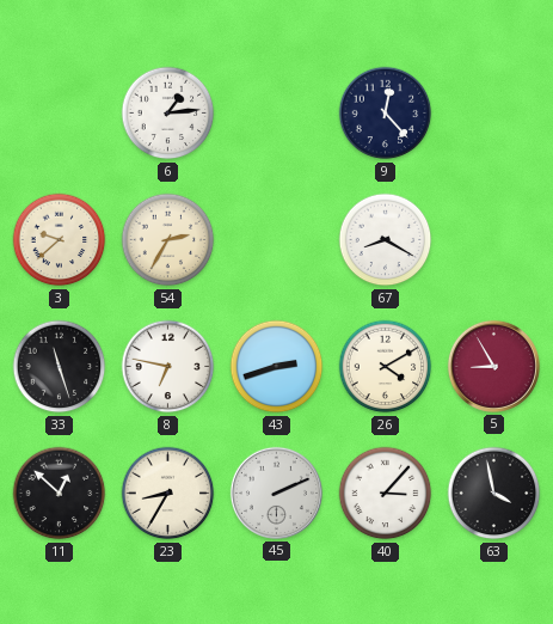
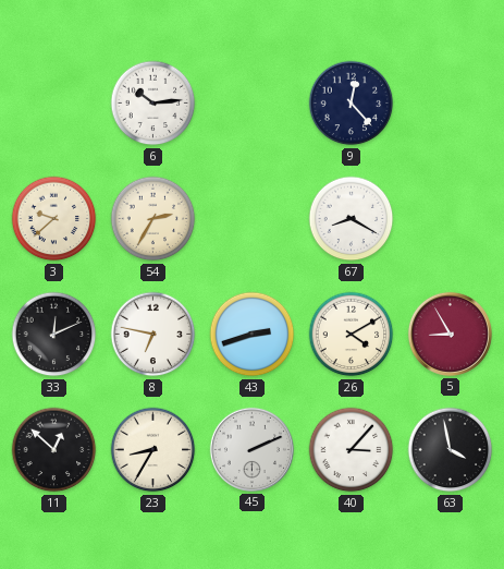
6: 1:14 -> 10:14
33: 11:27 -> 12:11
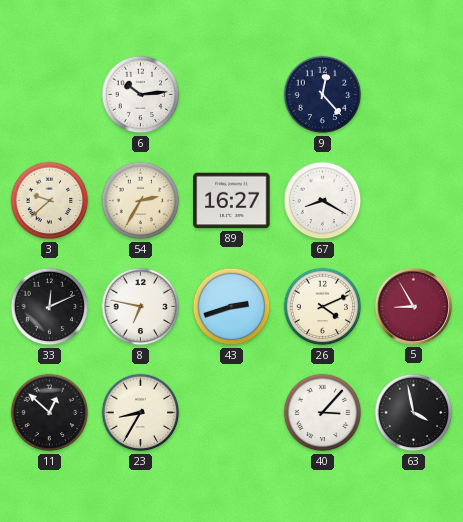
89: none -> 16:27
26: 4:10 -> 4:11
45: 2:11 -> none
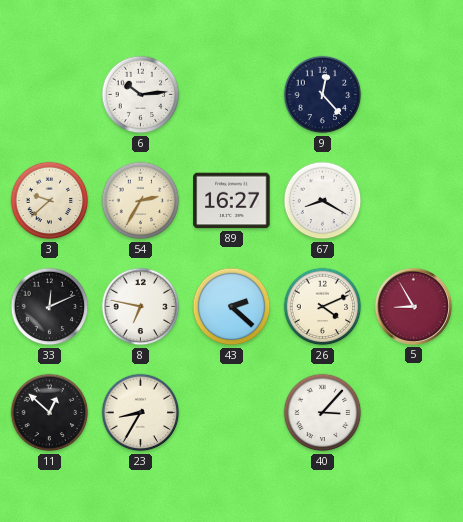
43: 2:42 -> 2:22
63: 3:58 -> none
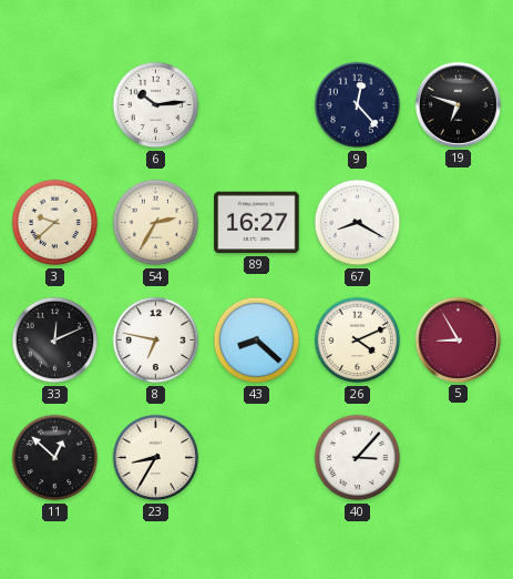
19: none -> 6:48
43: 2:22 -> 8:22
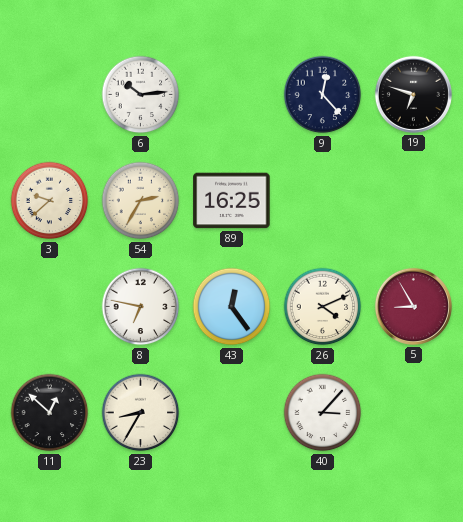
89: 16:27 -> 16:25
67: 8:20 -> none
33: 12:11 -> none
43: 8:22 -> 12:24
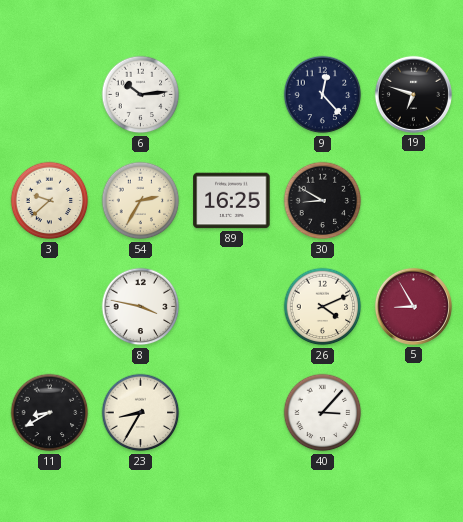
30: none -> 8:50
8: 6:47 -> 3:47
43: 12:24 -> none
11: 12:52 -> 8:40
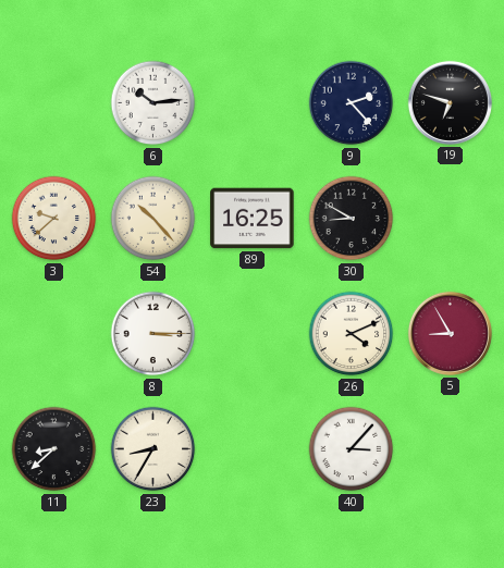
9: 12:23 -> 2:23
54: 2:35 -> 10:23
8: 3:47 -> 3:15
11: 8:40 -> 8:38
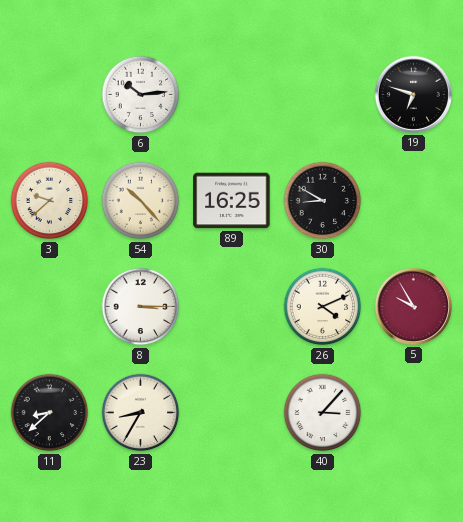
9: 2:23 -> none
5: 8:55 -> 9:55
